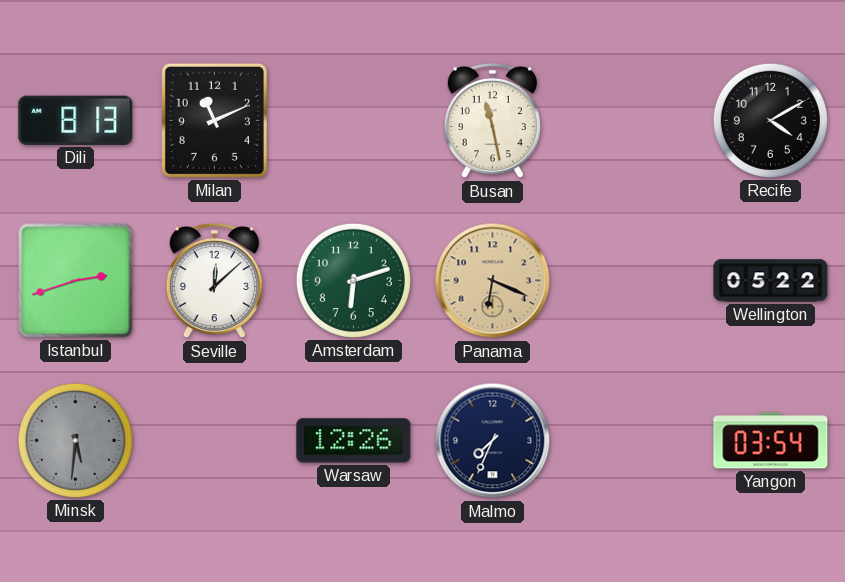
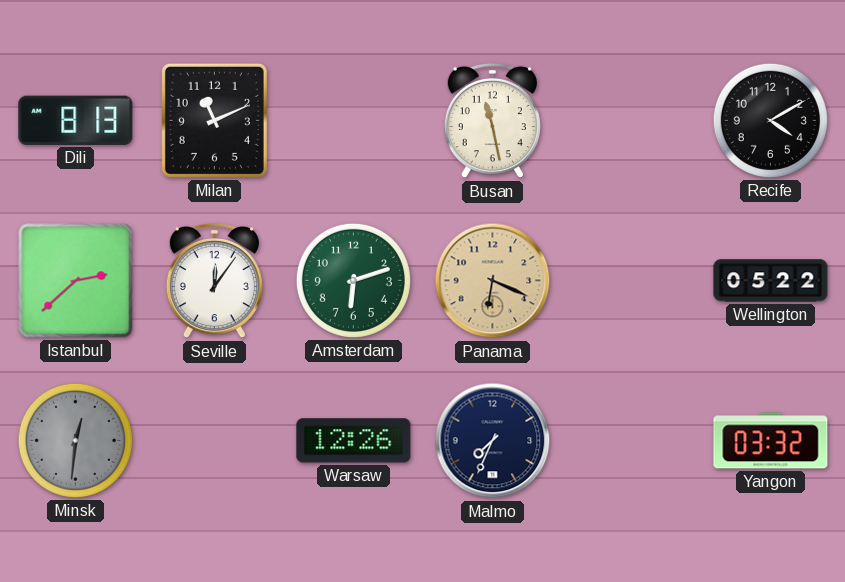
Istanbul: 2:42 -> 2:38
Seville: 12:08 -> 12:06
Minsk: 5:31 -> 12:31
Yangon: 03:54 -> 03:32
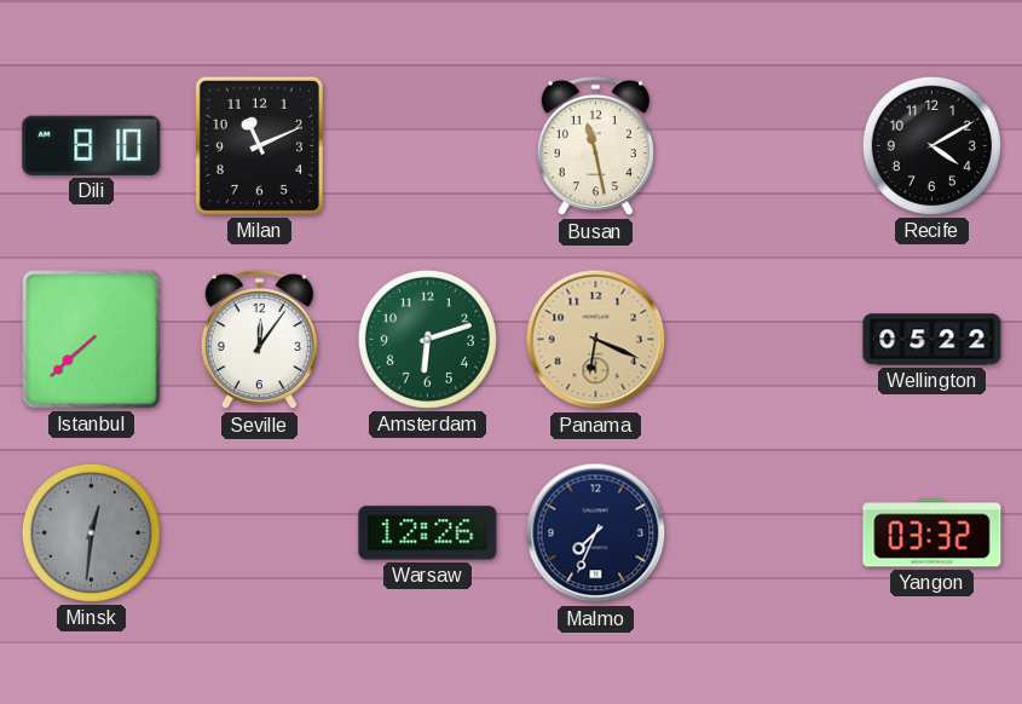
Dili: 8:13 -> 8:10
Istanbul: 2:38 -> 7:38
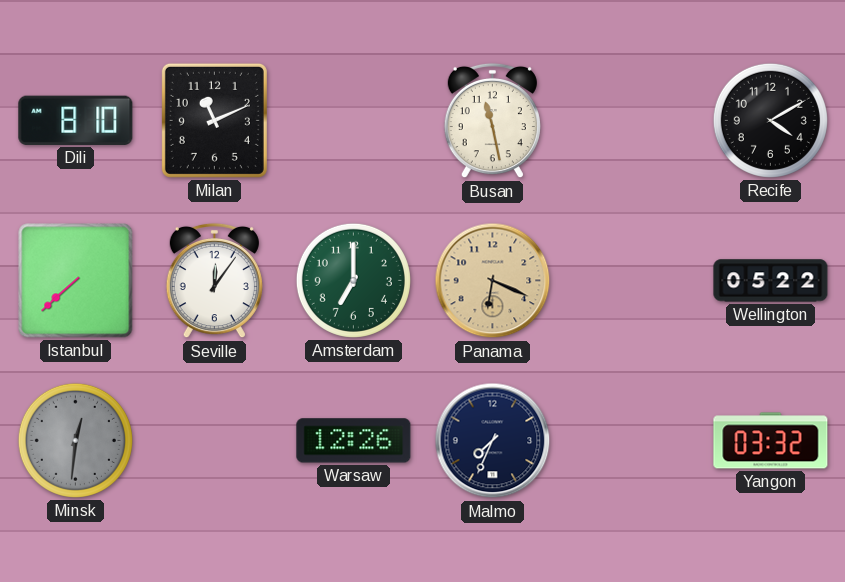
Amsterdam: 6:12 -> 7:00
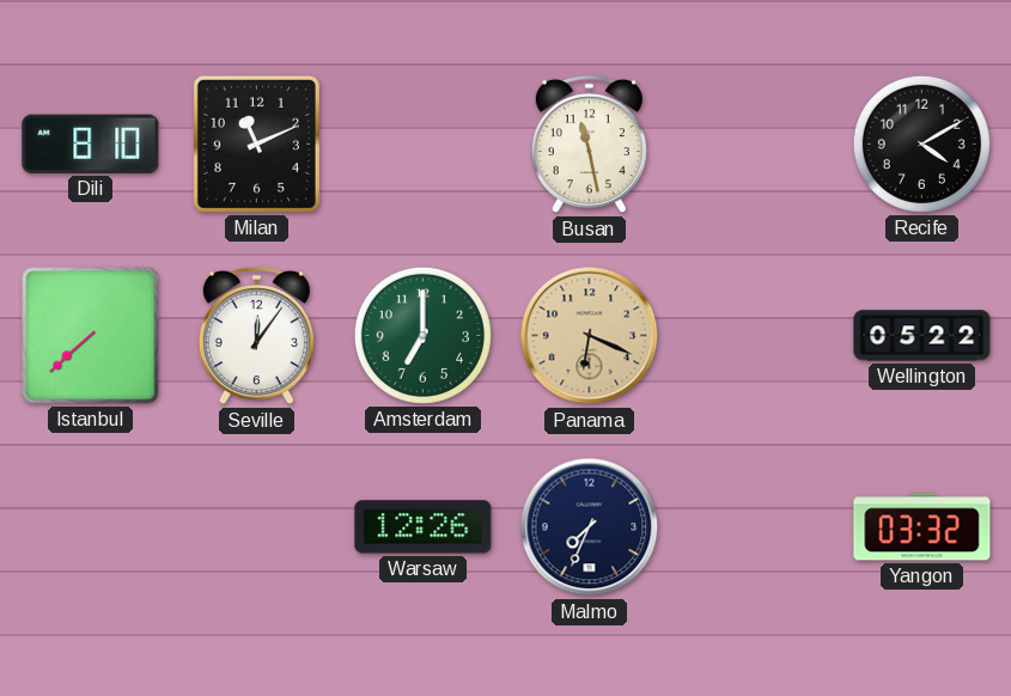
Minsk: 12:31 -> none
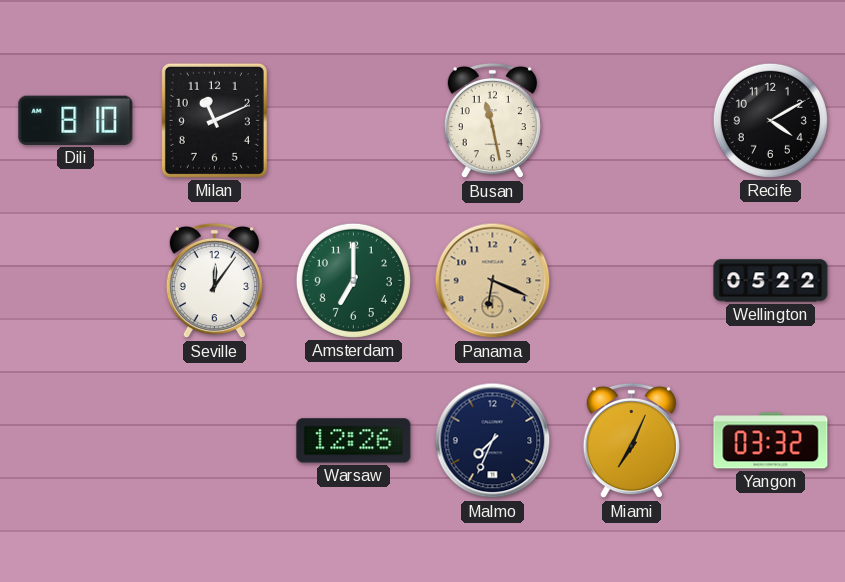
Istanbul: 7:38 -> none
Miami: none -> 7:04
